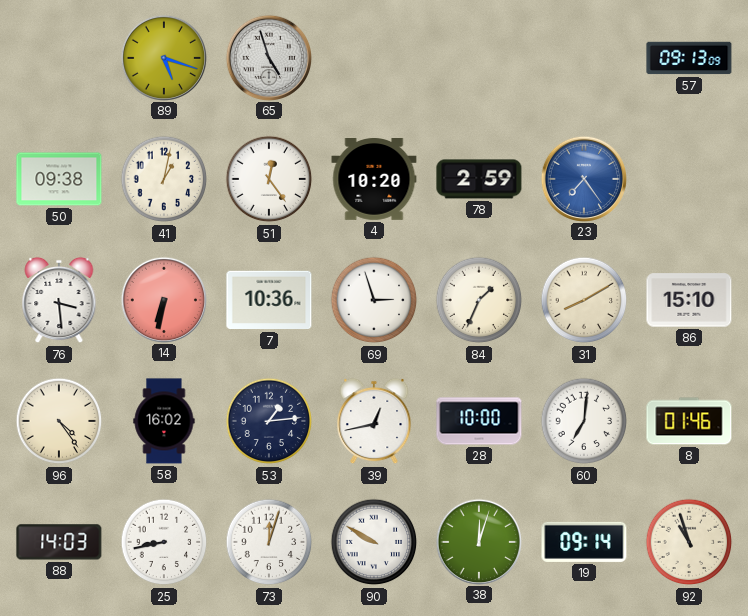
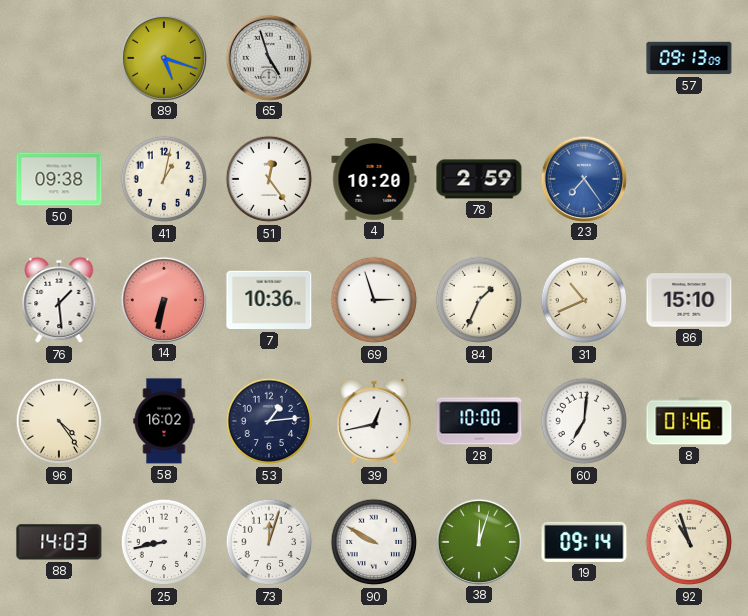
76: 3:29 -> 1:29
31: 8:10 -> 10:41
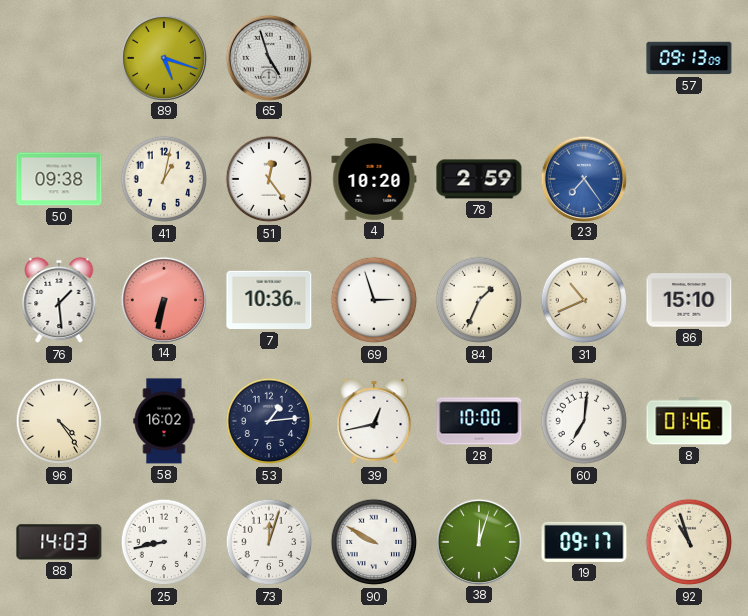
19: 09:14 -> 09:17
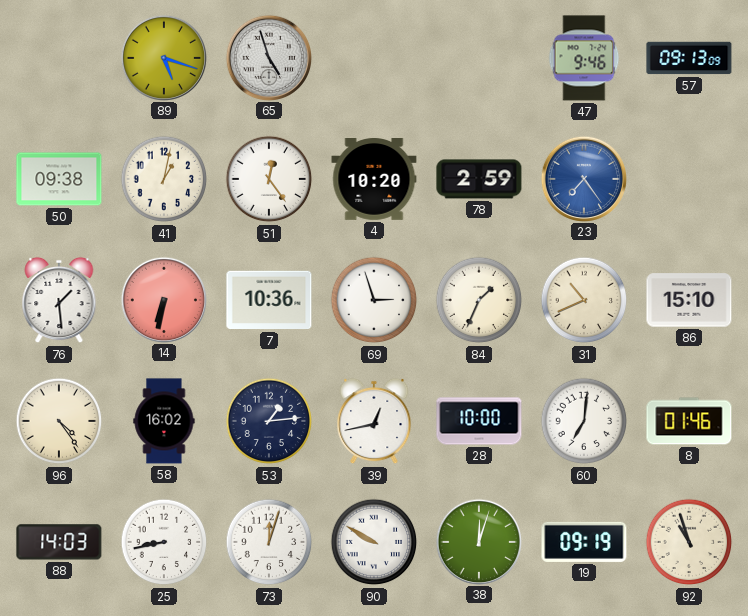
47: none -> 9:46
19: 09:17 -> 09:19
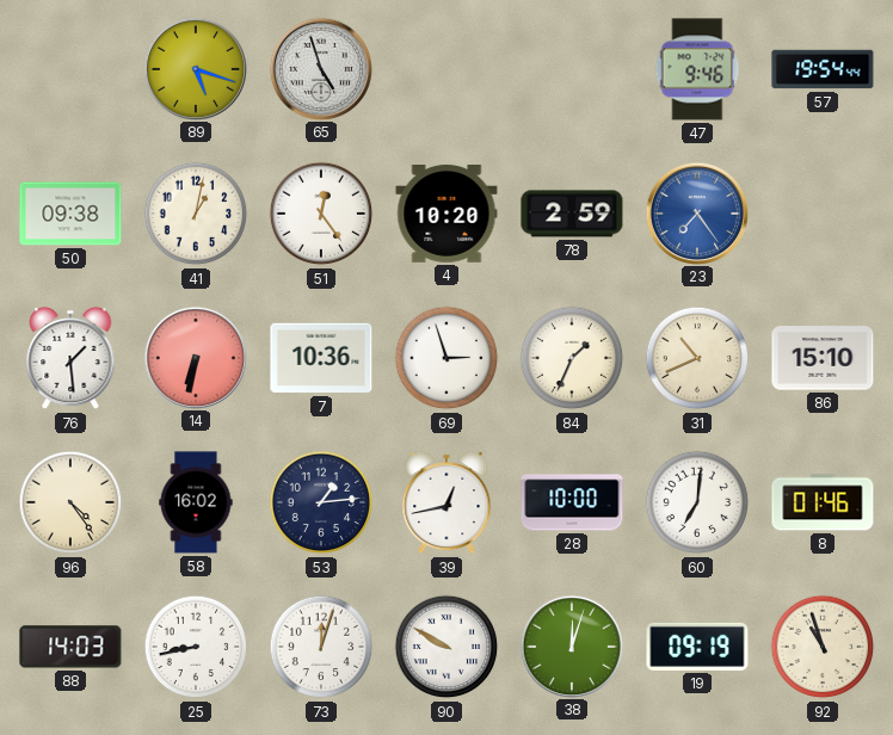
57: 09:13 -> 19:54
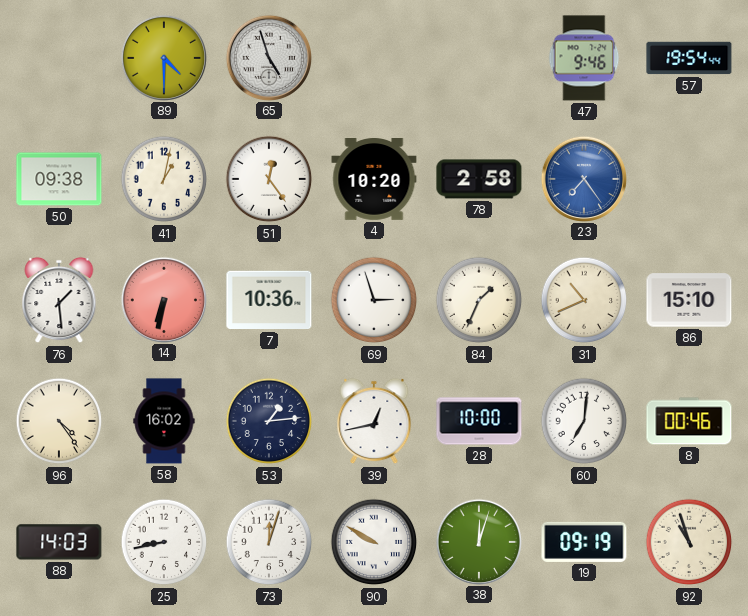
89: 5:18 -> 4:30
78: 2:59 -> 2:58
8: 01:46 -> 00:46
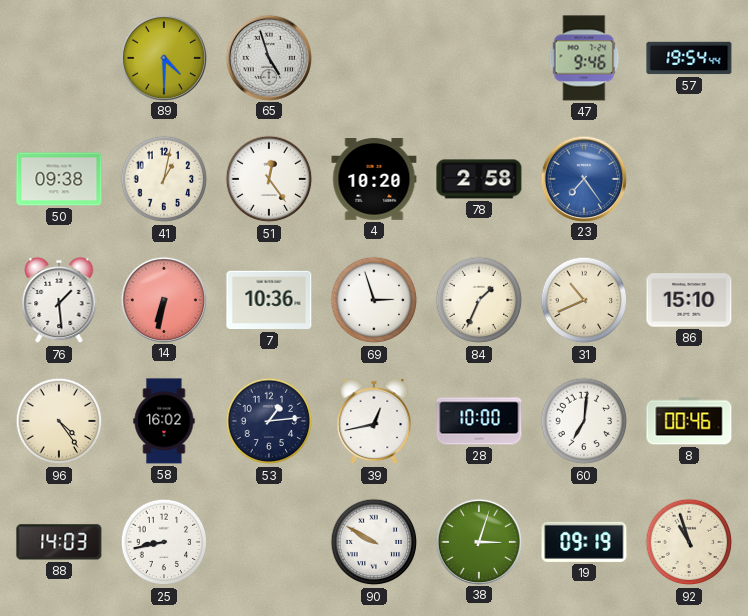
73: 12:03 -> none
38: 12:03 -> 3:03
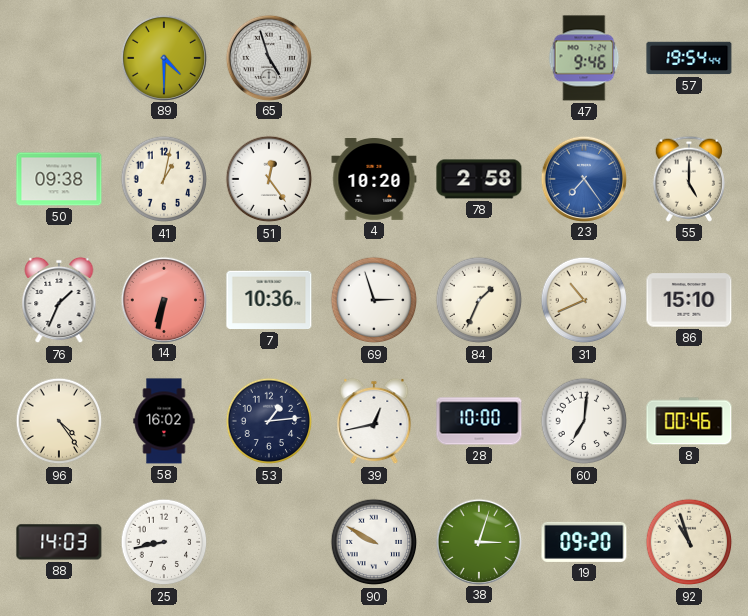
55: none -> 5:00
76: 1:29 -> 1:34
19: 09:19 -> 09:20
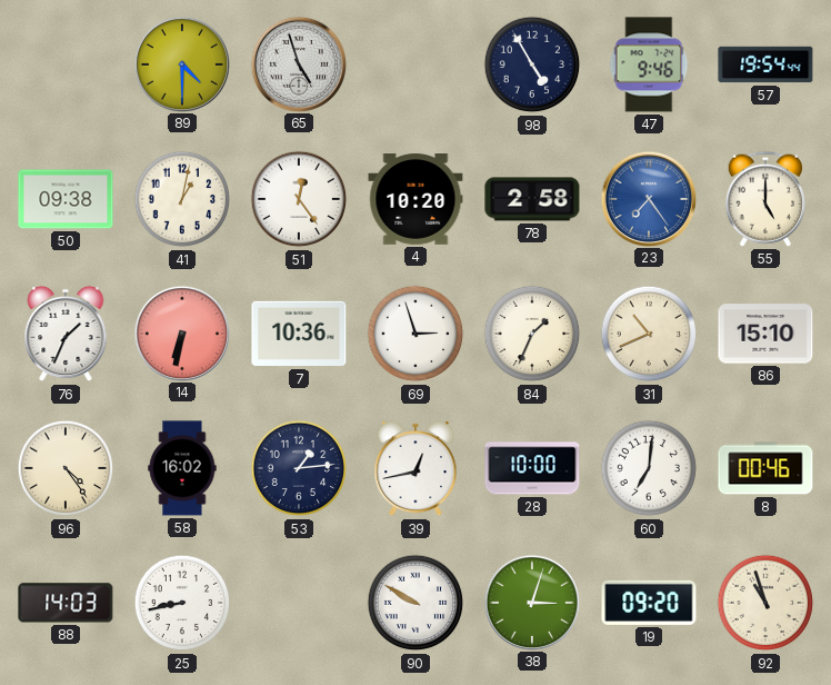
98: none -> 4:55
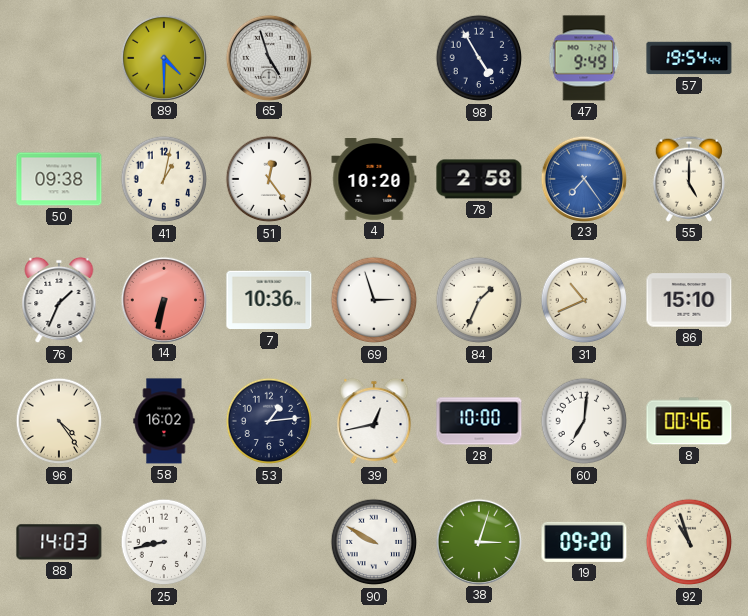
47: 9:46 -> 9:49
